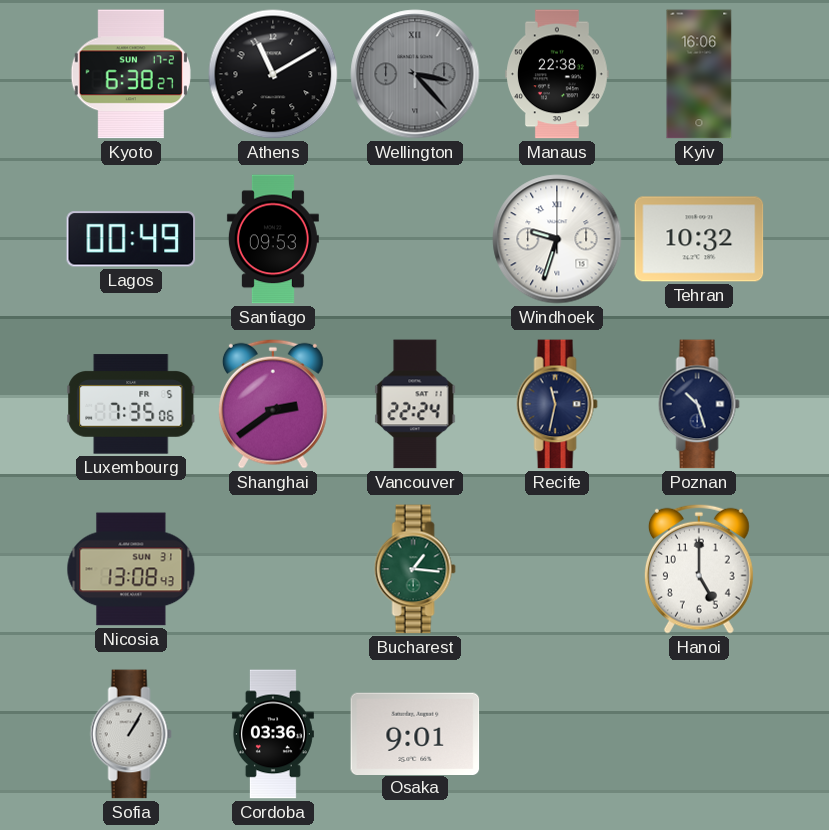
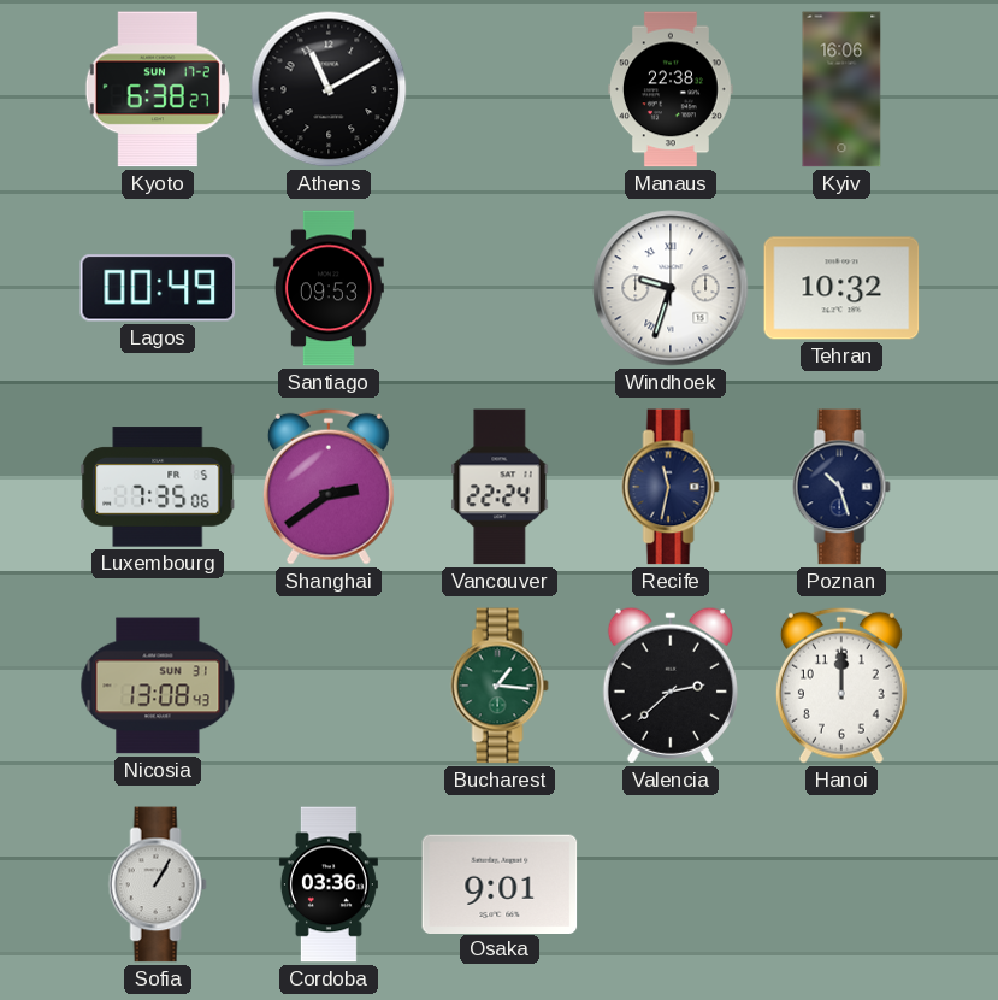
Wellington: 3:23 -> none
Valencia: none -> 2:38
Hanoi: 5:00 -> 12:00
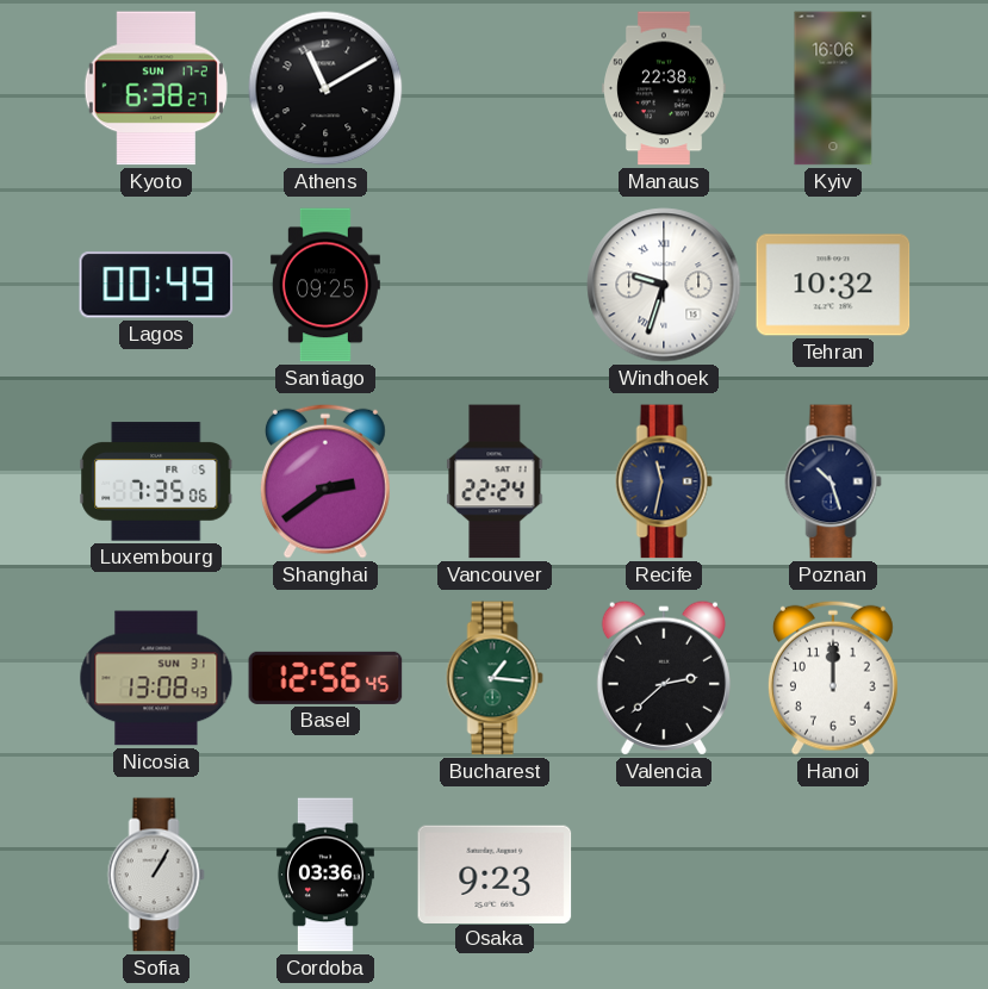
Santiago: 09:53 -> 09:25
Basel: none -> 12:56
Osaka: 9:01 -> 9:23
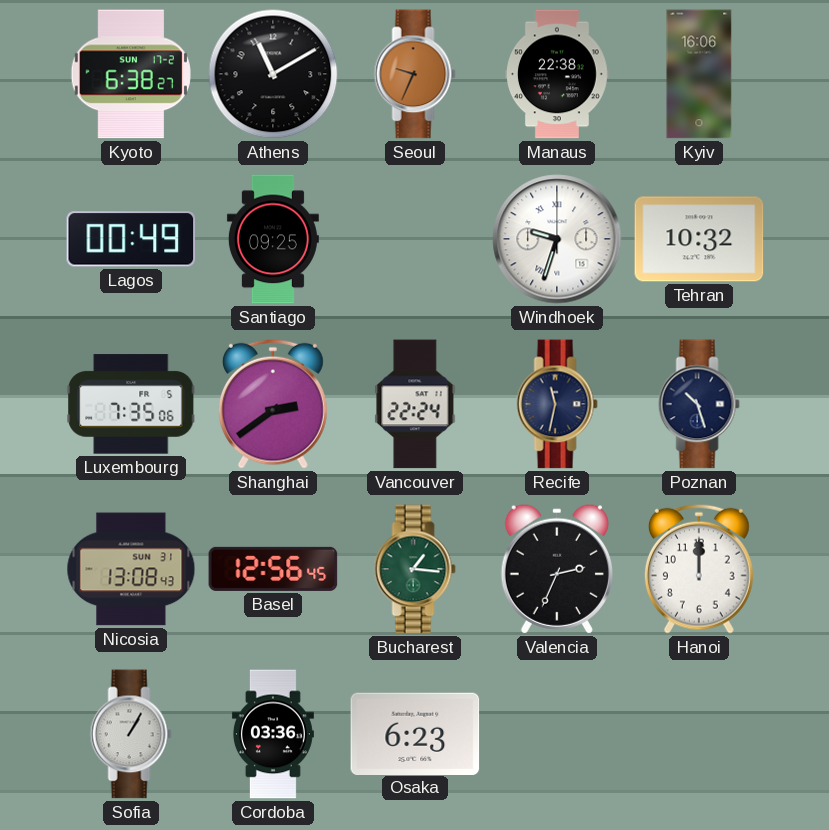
Seoul: none -> 9:34
Valencia: 2:38 -> 2:34
Osaka: 9:23 -> 6:23
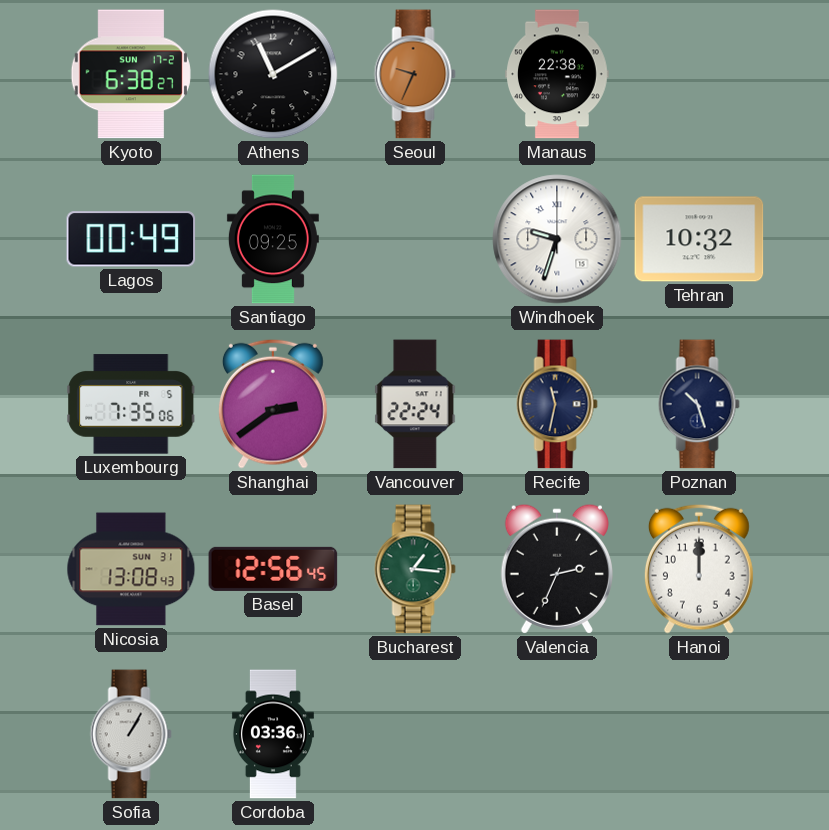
Kyiv: 16:06 -> none
Osaka: 6:23 -> none
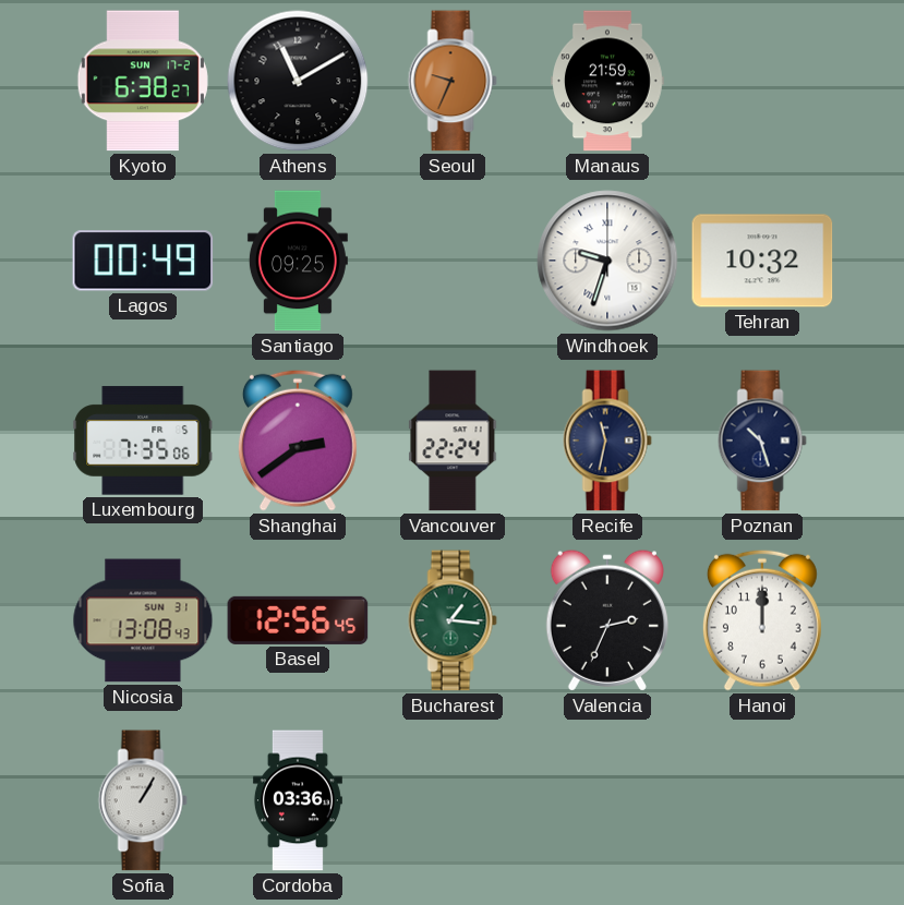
Manaus: 22:38 -> 21:59
